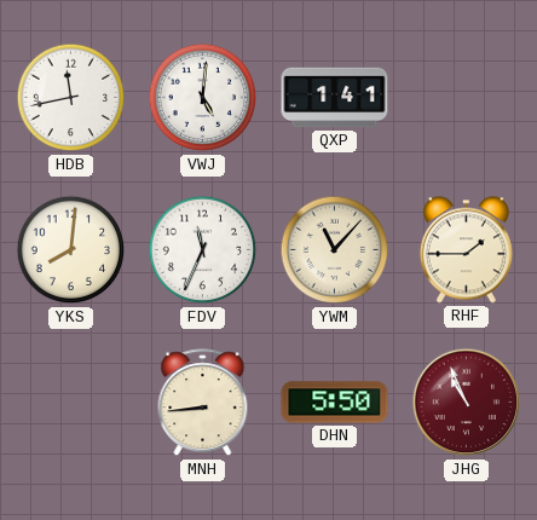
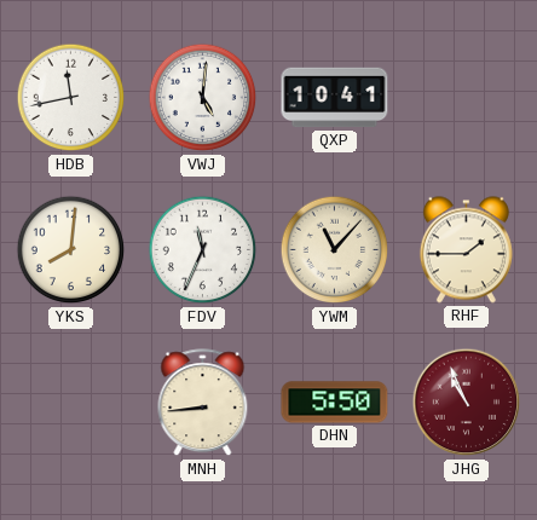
QXP: 1:41 -> 10:41
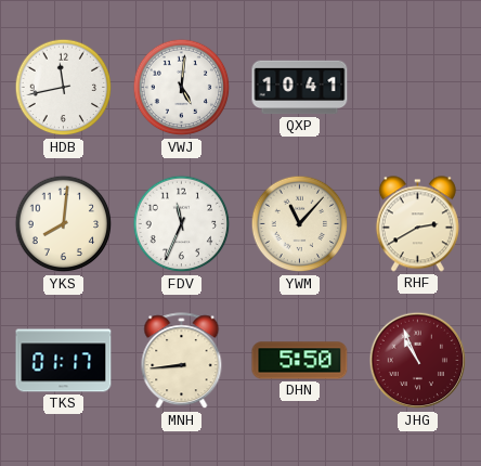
RHF: 1:45 -> 2:40
TKS: none -> 01:17
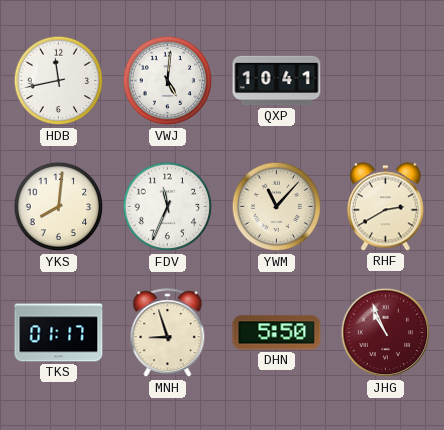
MNH: 8:44 -> 8:57
